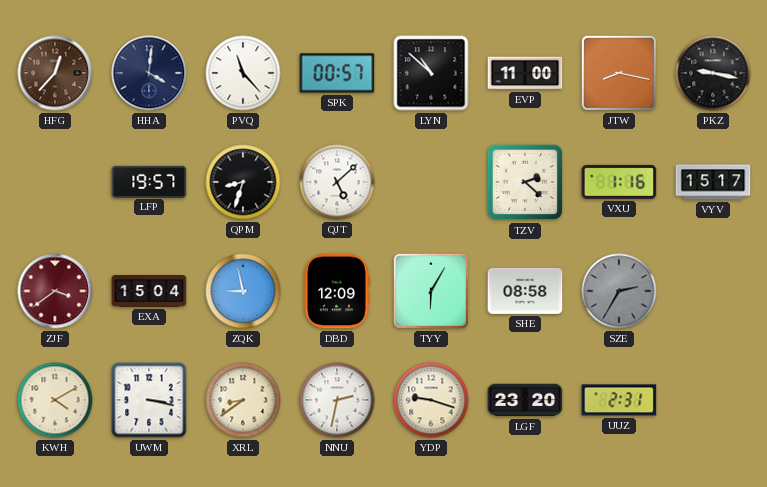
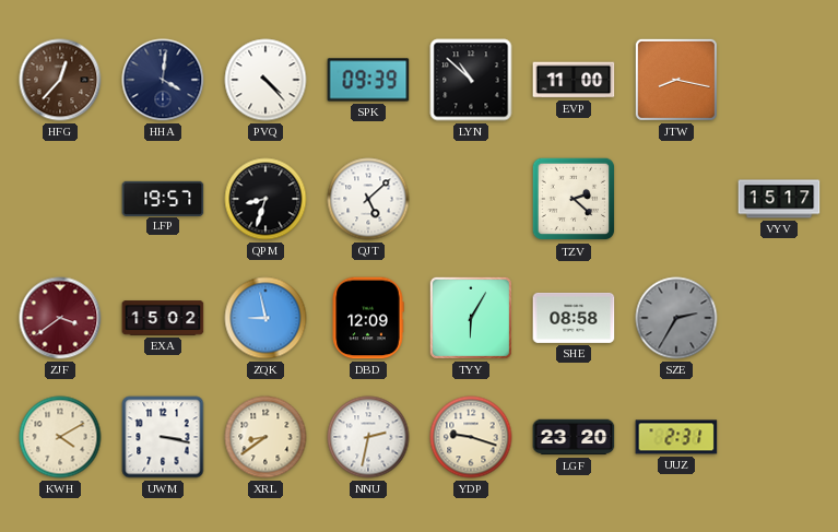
PVQ: 11:23 -> 4:23
SPK: 00:57 -> 09:39
PKZ: 9:17 -> none
VXU: 1:16 -> none
EXA: 15:04 -> 15:02
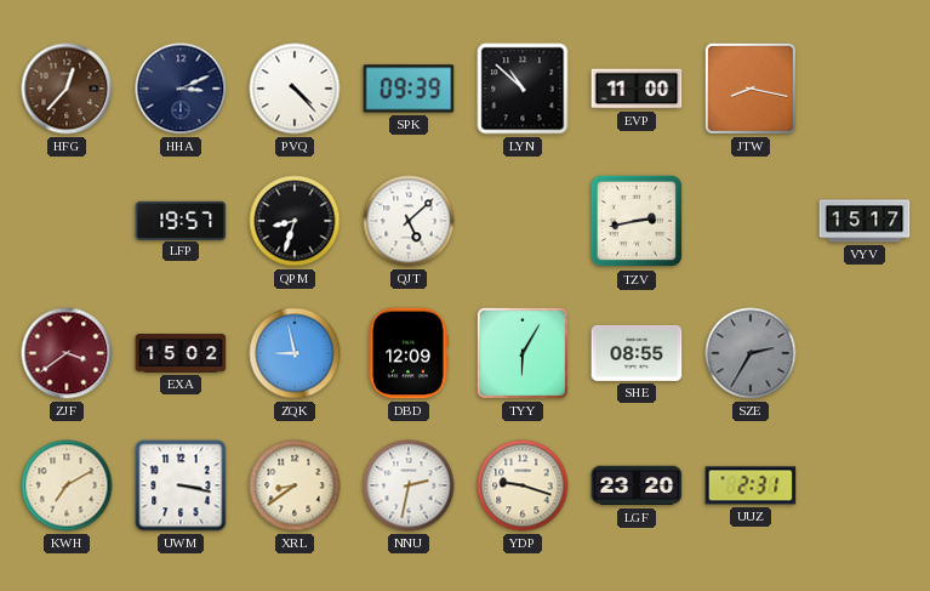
HHA: 4:01 -> 3:11
TZV: 2:22 -> 2:43
SHE: 08:58 -> 08:55
KWH: 4:10 -> 7:10
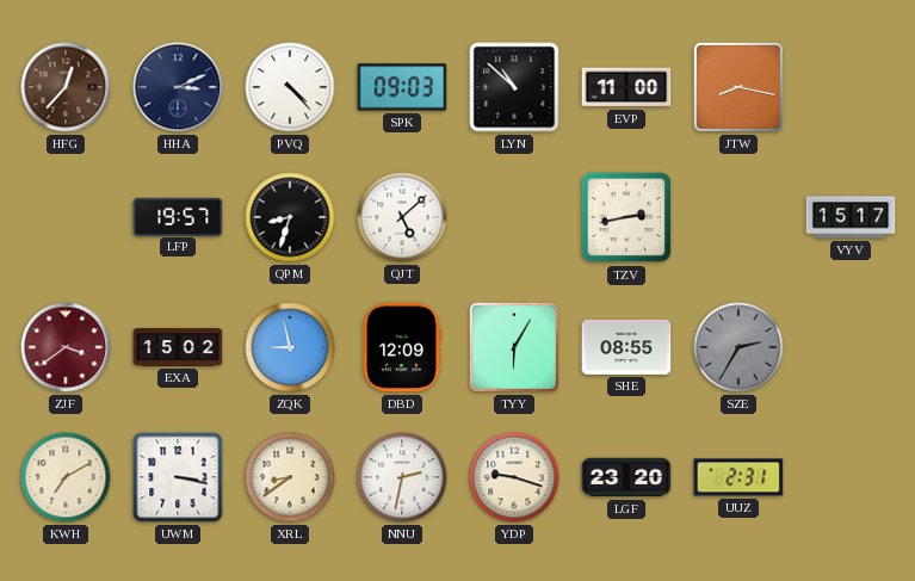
SPK: 09:39 -> 09:03
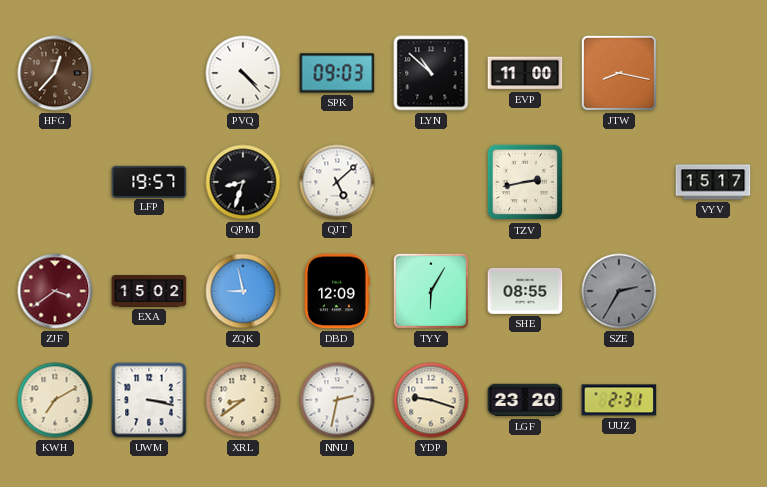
HHA: 3:11 -> none
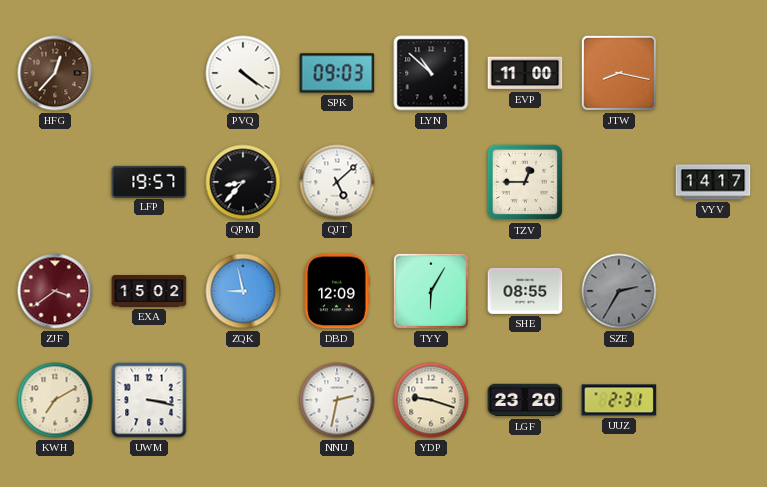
PVQ: 4:23 -> 4:21
QPM: 8:33 -> 8:37
TZV: 2:43 -> 12:45
VYV: 15:17 -> 14:17
XRL: 8:39 -> none
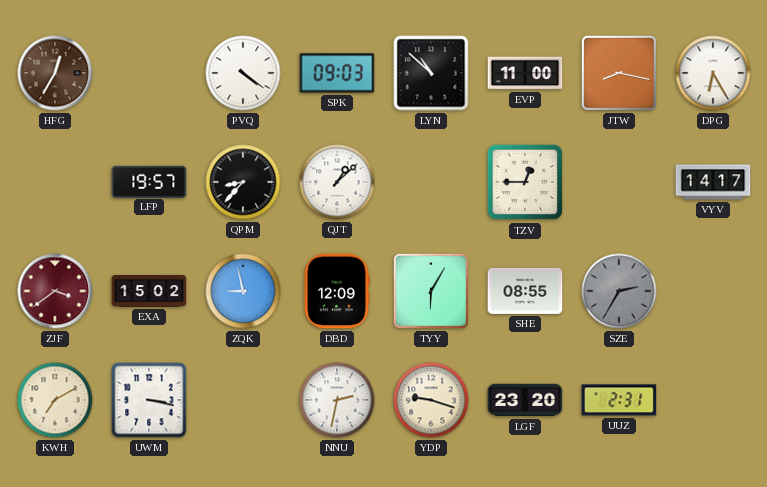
HFG: 12:37 -> 12:35
DPG: none -> 6:25
QJT: 5:08 -> 1:08
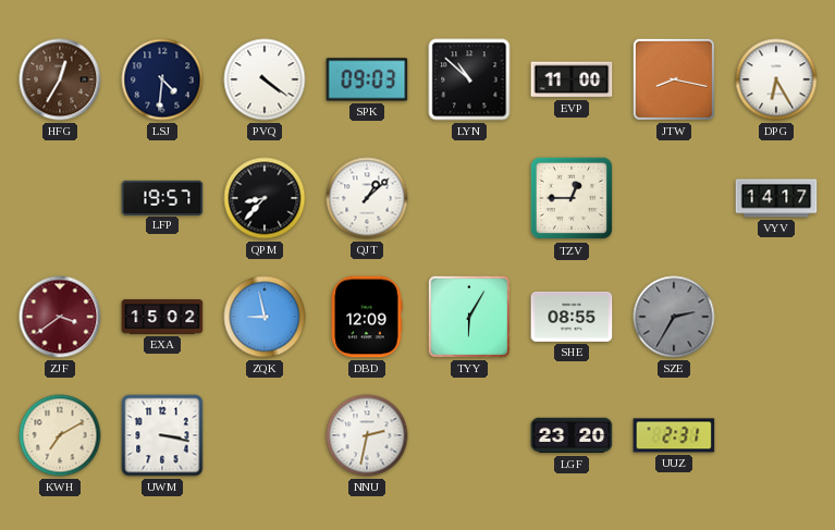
LSJ: none -> 4:31
YDP: 9:18 -> none
